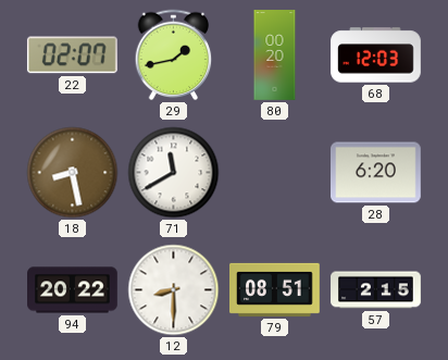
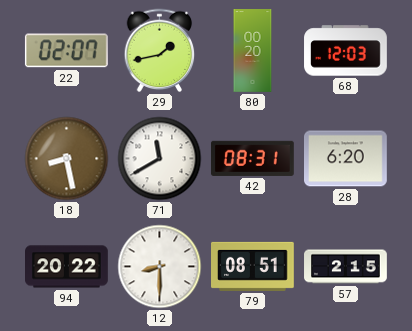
42: none -> 08:31
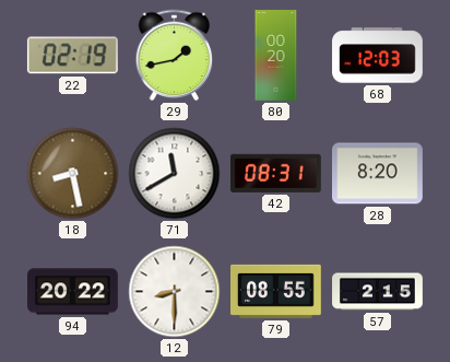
22: 02:07 -> 02:19
28: 6:20 -> 8:20
79: 08:51 -> 08:55
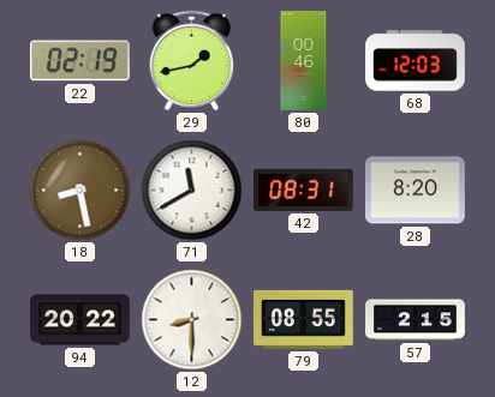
80: 00:20 -> 00:46
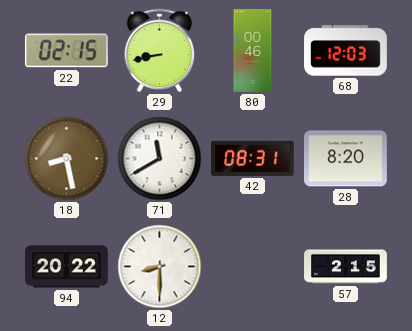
22: 02:19 -> 02:15
29: 1:43 -> 8:43
79: 08:55 -> none
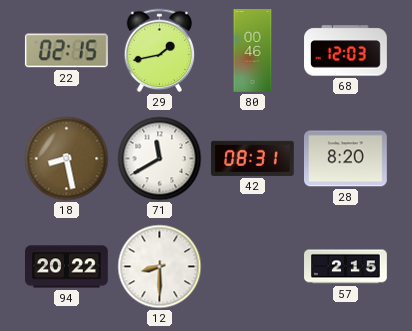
29: 8:43 -> 1:43
